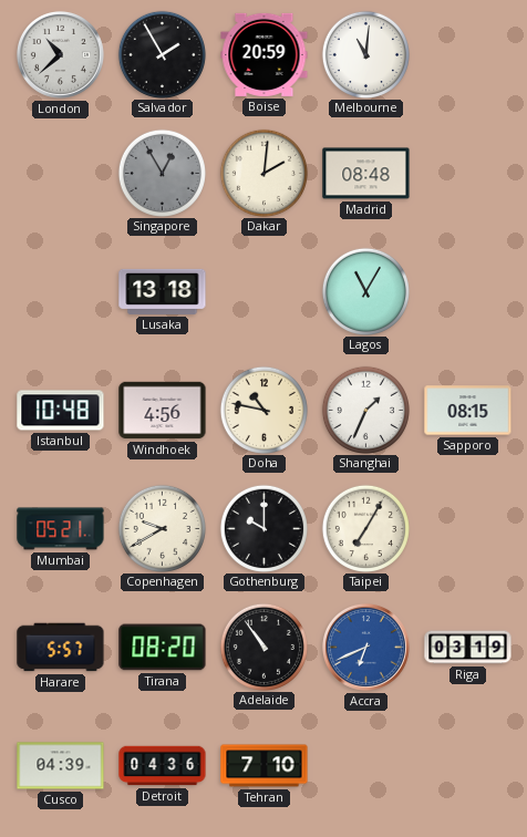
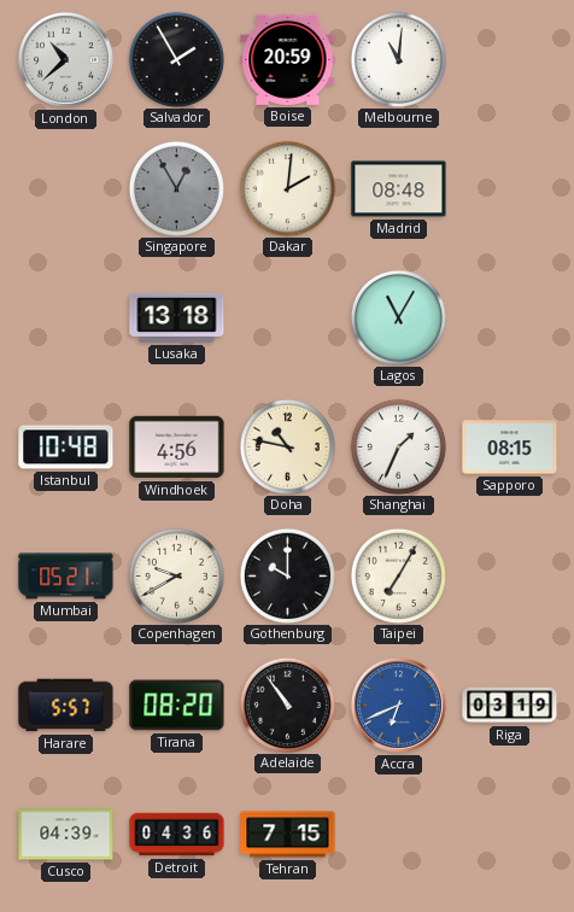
Tehran: 7:10 -> 7:15
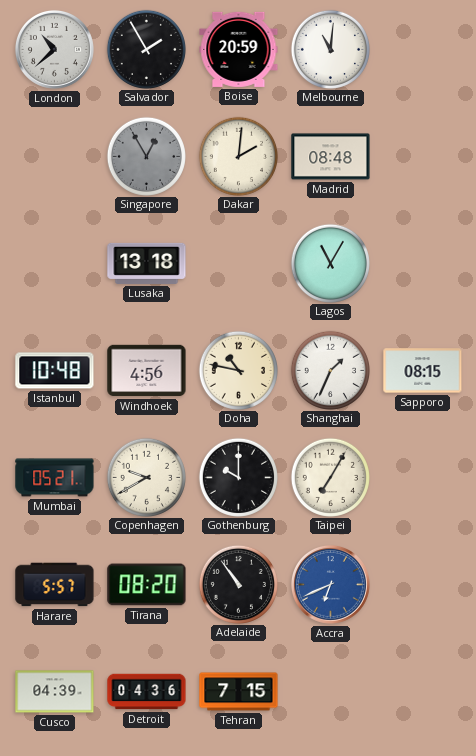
Riga: 03:19 -> none
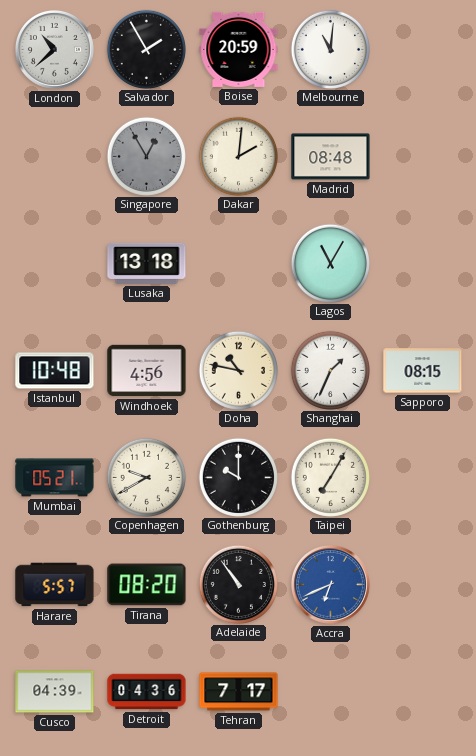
Tehran: 7:15 -> 7:17
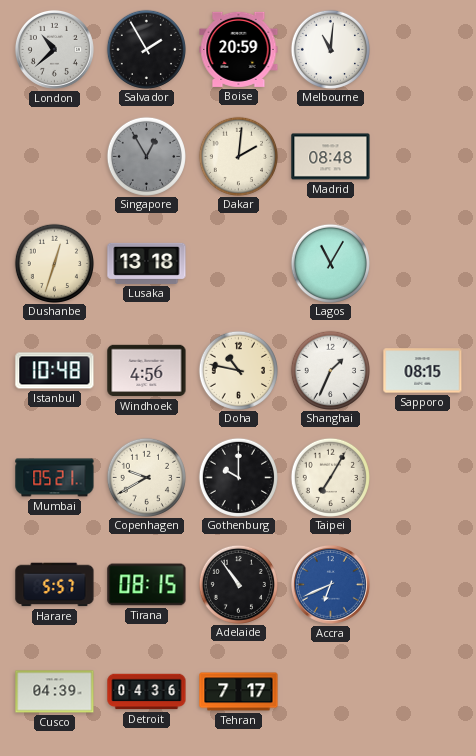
Dushanbe: none -> 12:33
Tirana: 08:20 -> 08:15
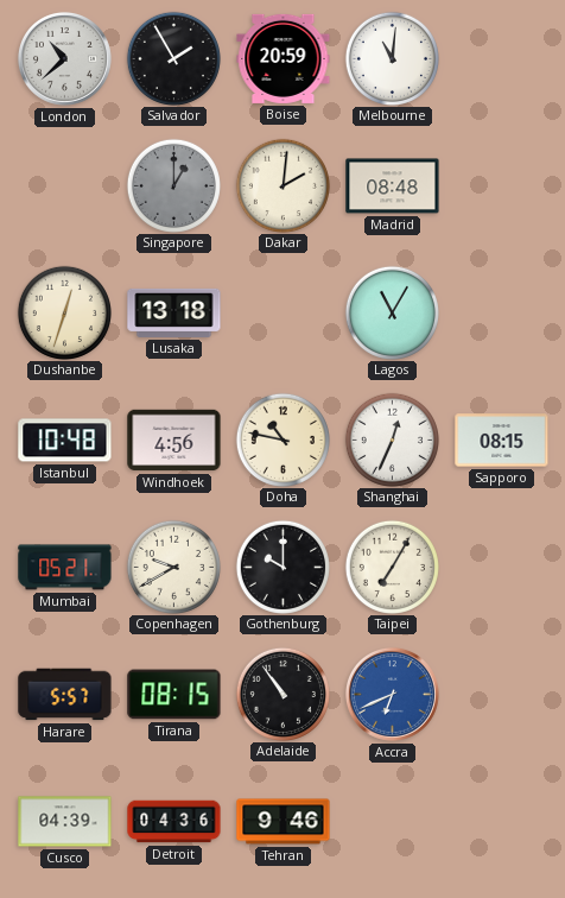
Singapore: 12:55 -> 1:00
Shanghai: 1:34 -> 12:34
Tehran: 7:17 -> 9:46
